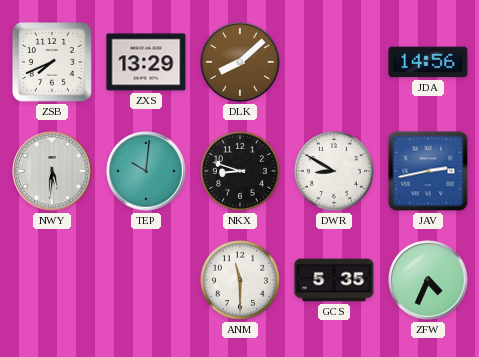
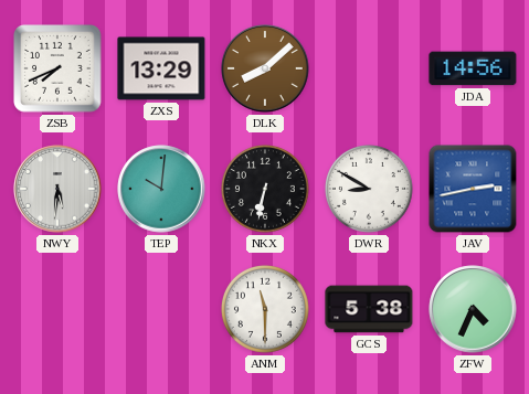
NKX: 8:48 -> 6:32
GCS: 5:35 -> 5:38
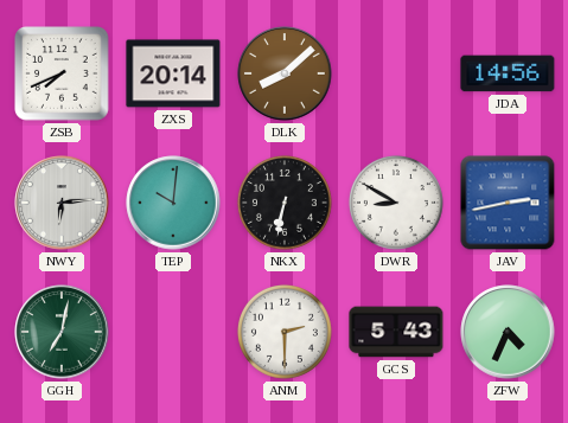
ZXS: 13:29 -> 20:14
NWY: 5:31 -> 6:14
GGH: none -> 7:02
ANM: 11:30 -> 2:30
GCS: 5:38 -> 5:43
